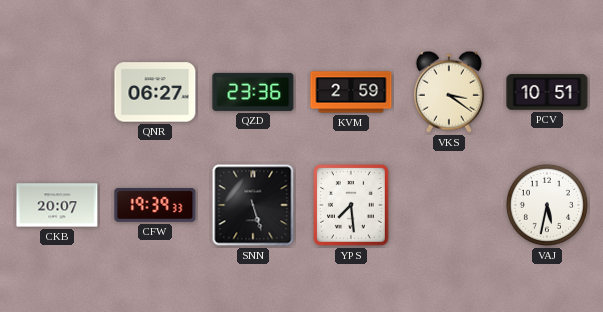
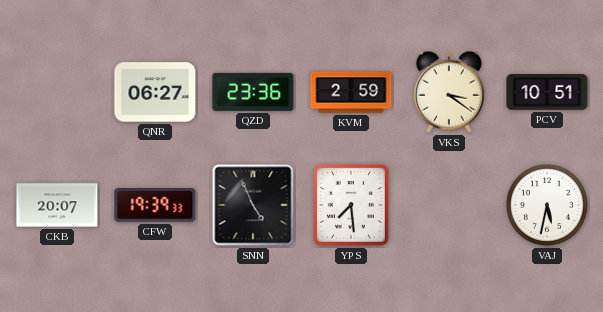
SNN: 5:27 -> 4:56
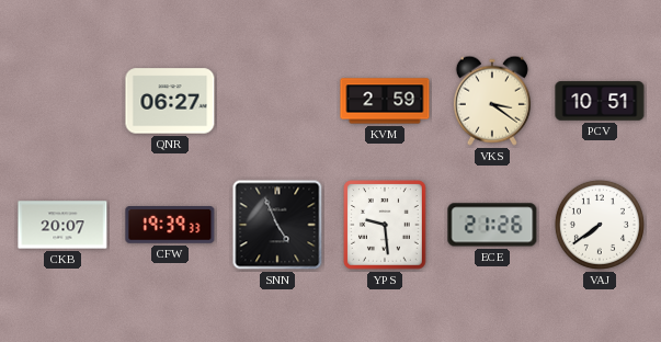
QZD: 23:36 -> none
YPS: 7:29 -> 9:29
ECE: none -> 21:26
VAJ: 5:32 -> 7:39
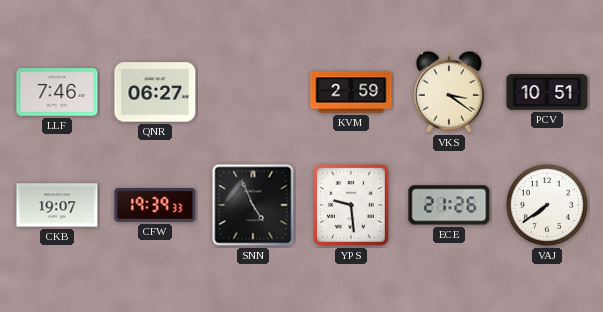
LLF: none -> 7:46
CKB: 20:07 -> 19:07
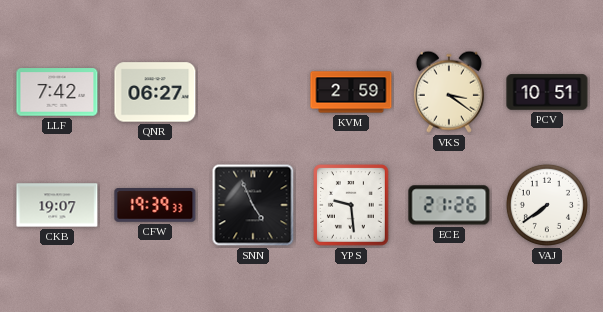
LLF: 7:46 -> 7:42
